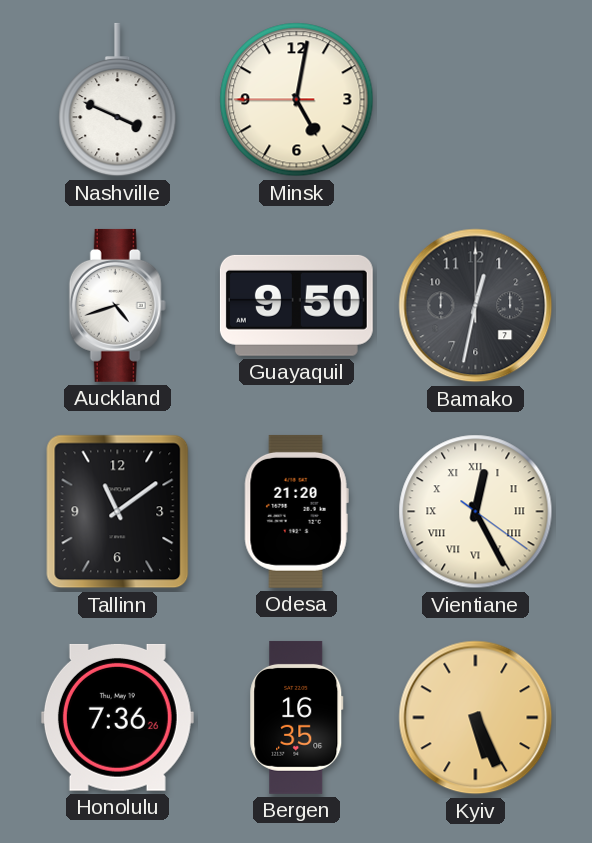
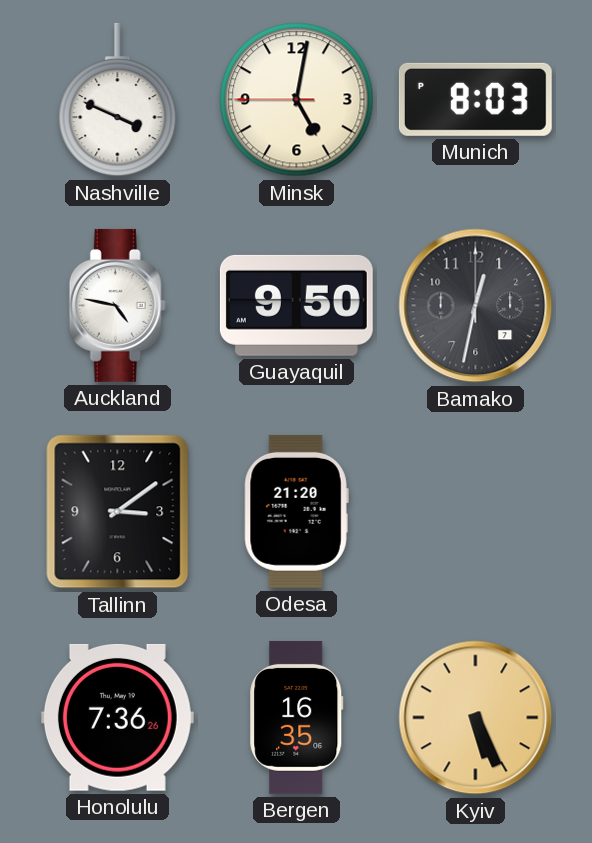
Munich: none -> 8:03
Auckland: 4:42 -> 4:47
Tallinn: 11:09 -> 3:09
Vientiane: 12:25 -> none
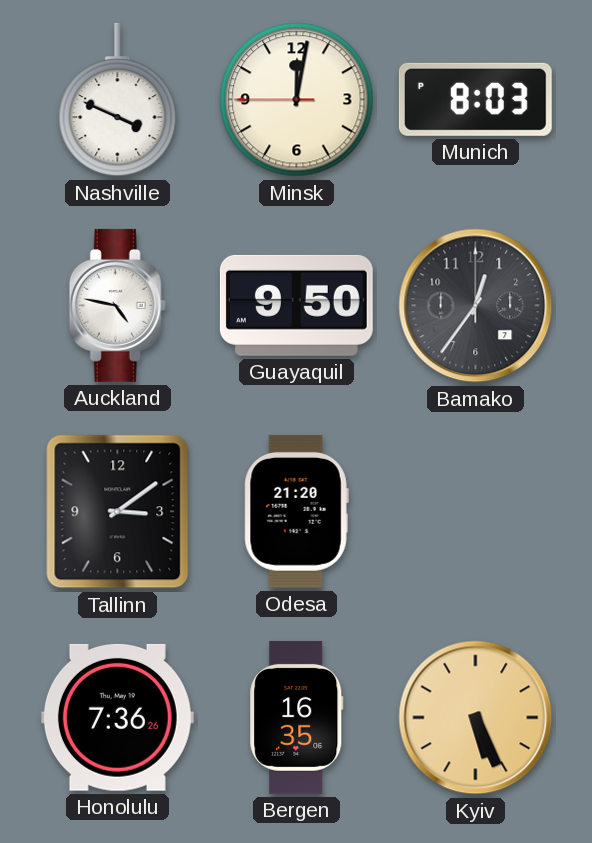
Minsk: 5:01 -> 12:01
Bamako: 12:32 -> 12:36
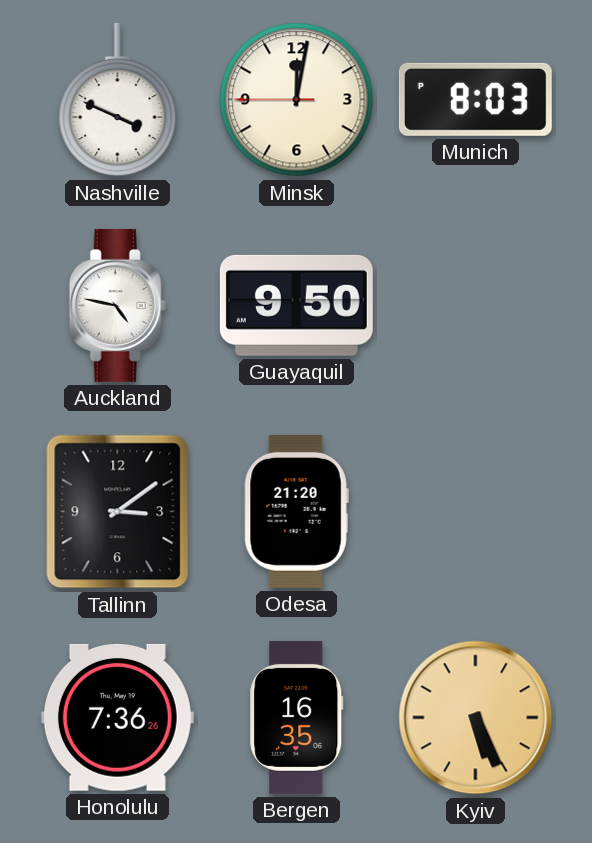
Bamako: 12:36 -> none
